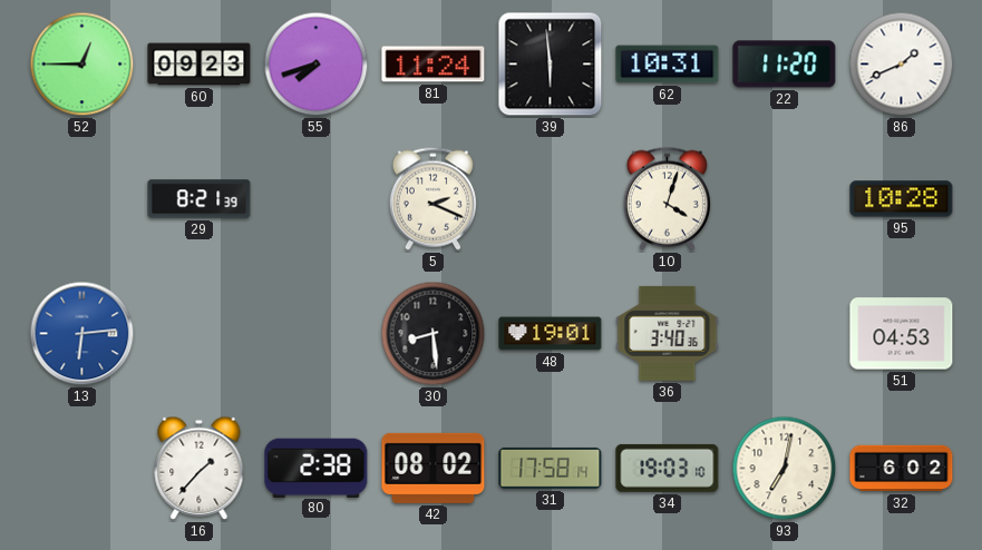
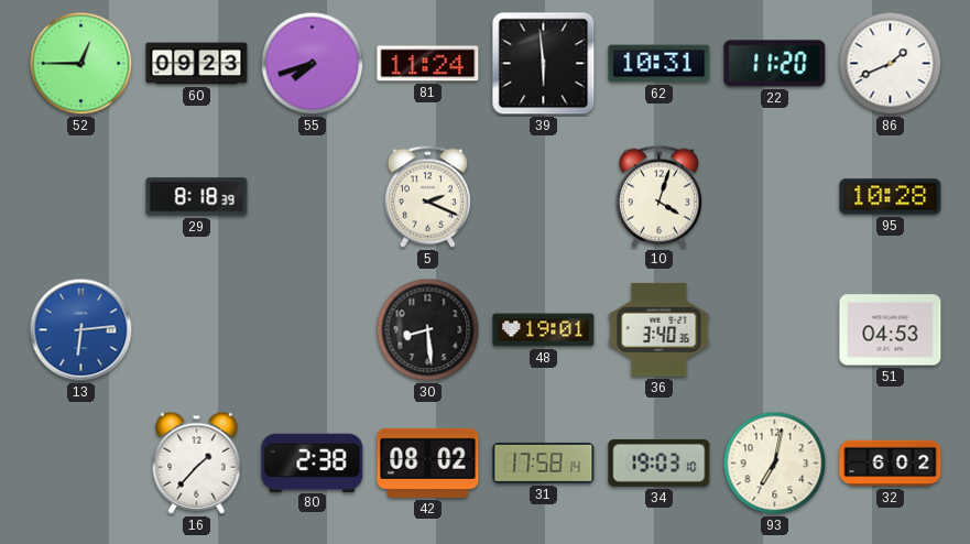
29: 8:21 -> 8:18
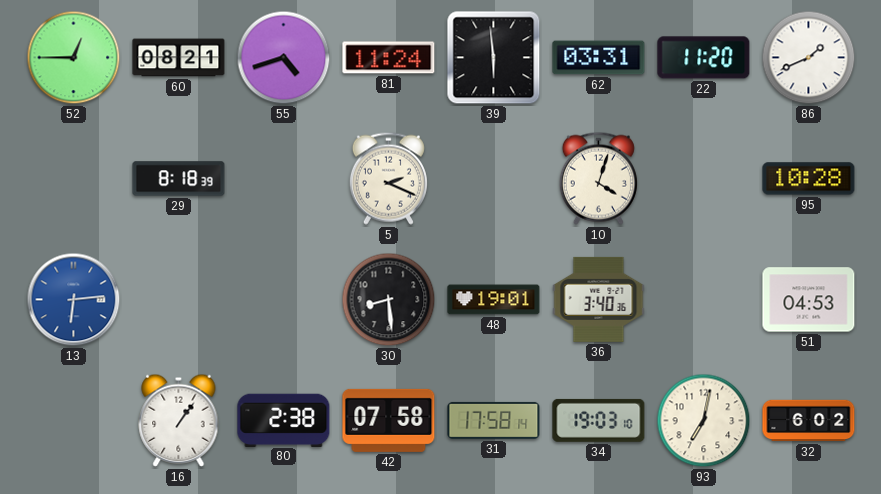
60: 09:23 -> 08:21
55: 7:42 -> 4:42
62: 10:31 -> 03:31
16: 1:37 -> 1:06
42: 08:02 -> 07:58
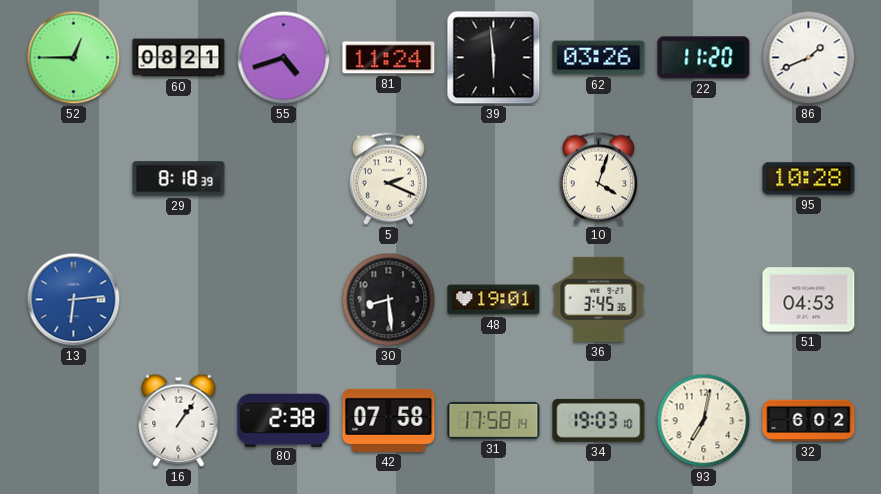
62: 03:31 -> 03:26
36: 3:40 -> 3:45
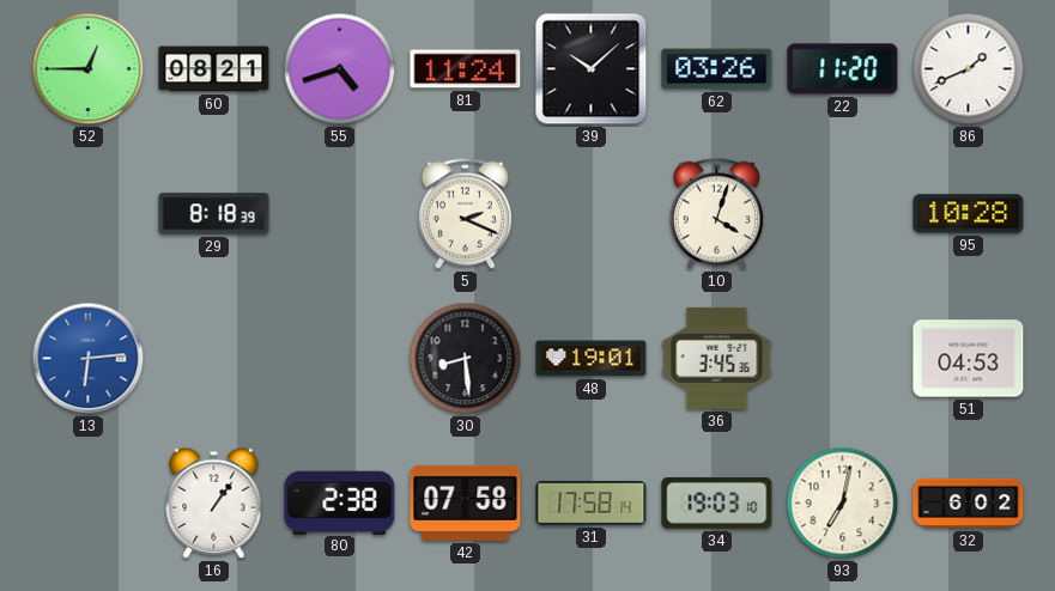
39: 5:59 -> 10:08
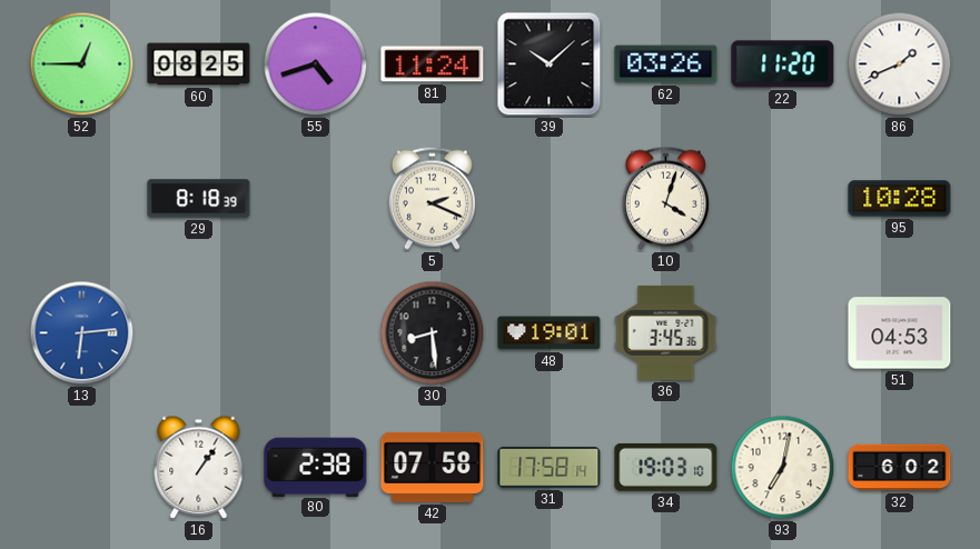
60: 08:21 -> 08:25
